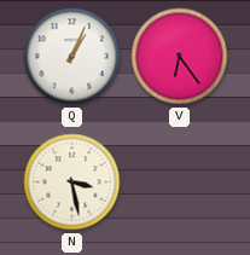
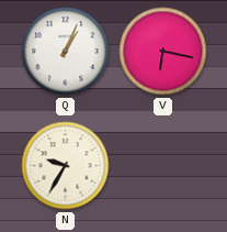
V: 6:24 -> 6:17
N: 3:28 -> 9:35
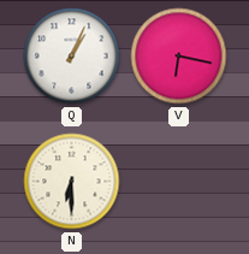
N: 9:35 -> 6:30
